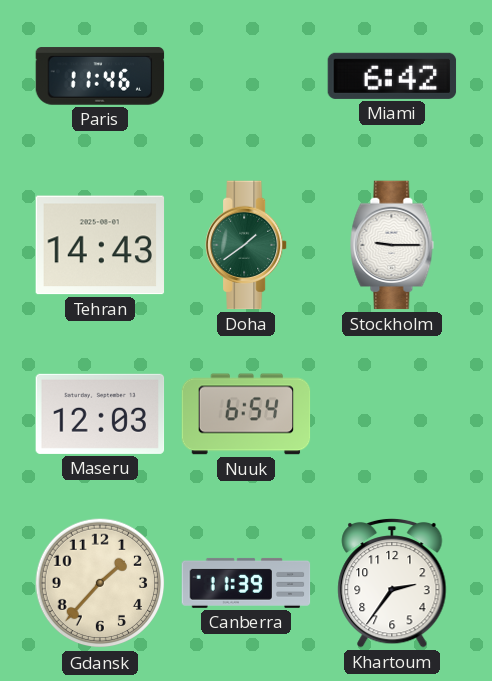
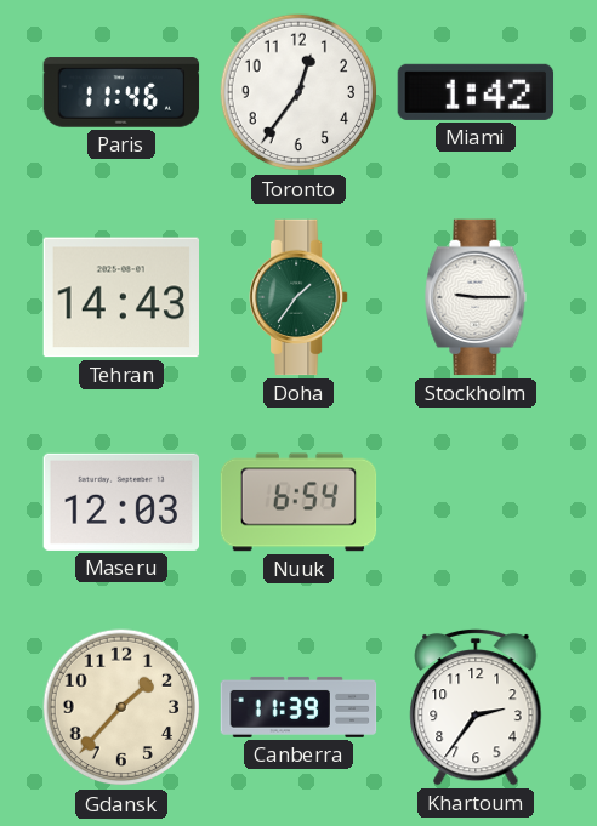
Toronto: none -> 12:36
Miami: 6:42 -> 1:42
Doha: 1:39 -> 1:36
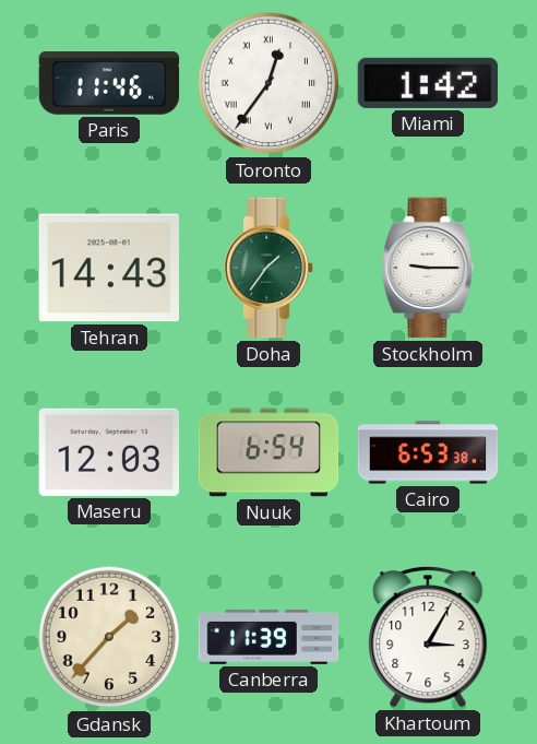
Toronto numerals: Arabic -> Roman
Cairo: none -> 6:53
Khartoum: 2:36 -> 3:05
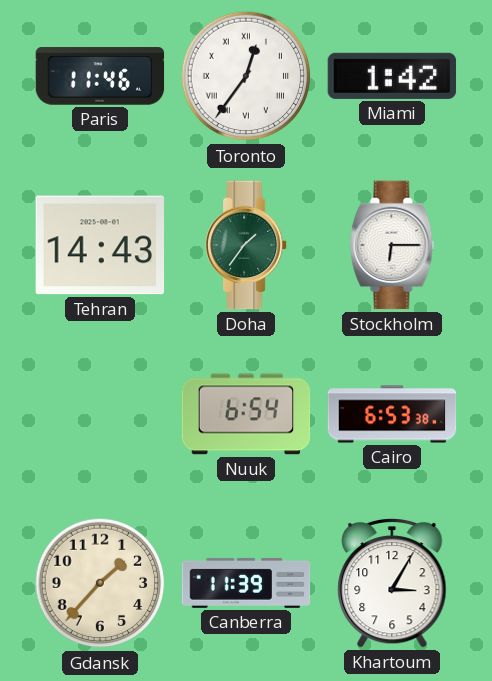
Stockholm: 9:15 -> 6:15
Maseru: 12:03 -> none
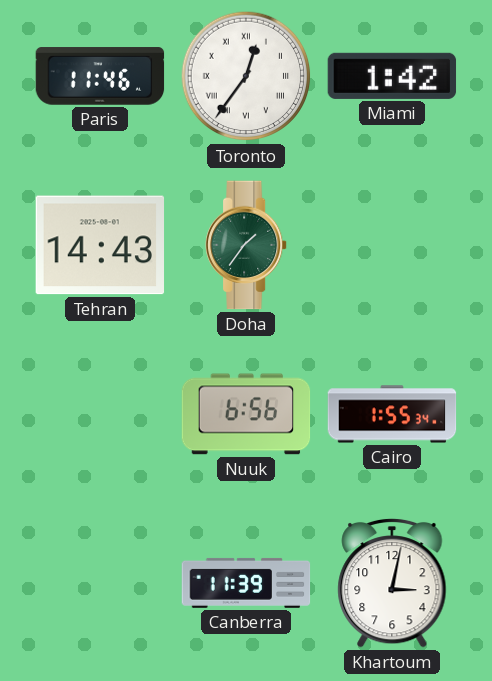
Stockholm: 6:15 -> none
Nuuk: 6:54 -> 6:56
Cairo: 6:53 -> 1:55
Gdansk: 1:37 -> none
Khartoum: 3:05 -> 3:02
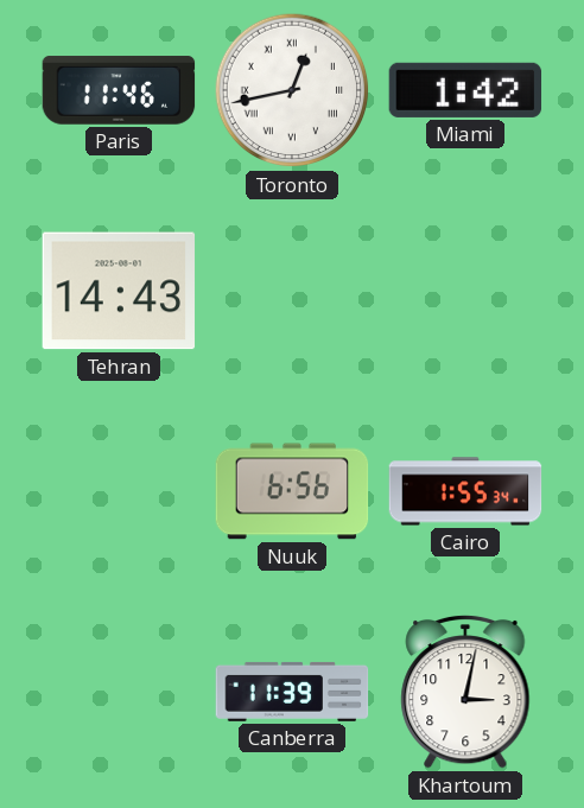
Toronto: 12:36 -> 12:43
Doha: 1:36 -> none
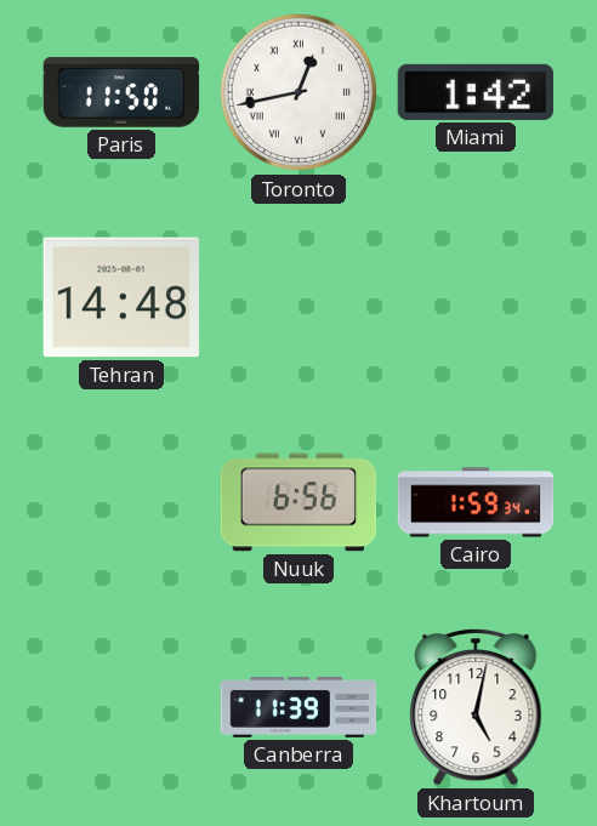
Paris: 11:46 -> 11:50
Tehran: 14:43 -> 14:48
Cairo: 1:55 -> 1:59
Khartoum: 3:02 -> 5:02
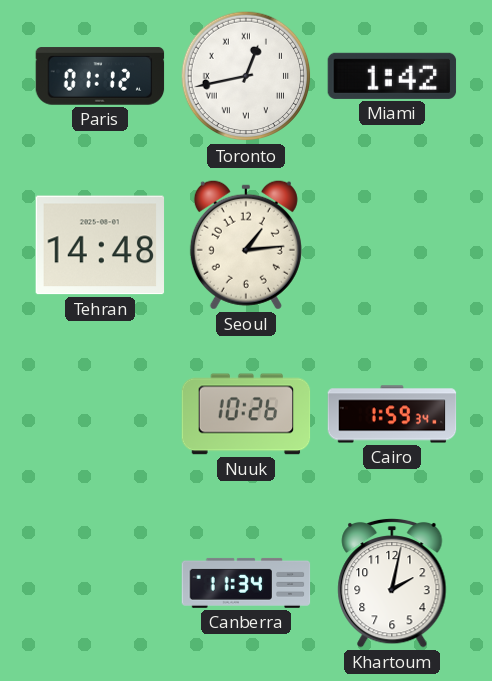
Paris: 11:50 -> 01:12
Seoul: none -> 1:14
Nuuk: 6:56 -> 10:26
Canberra: 11:39 -> 11:34
Khartoum: 5:02 -> 2:02
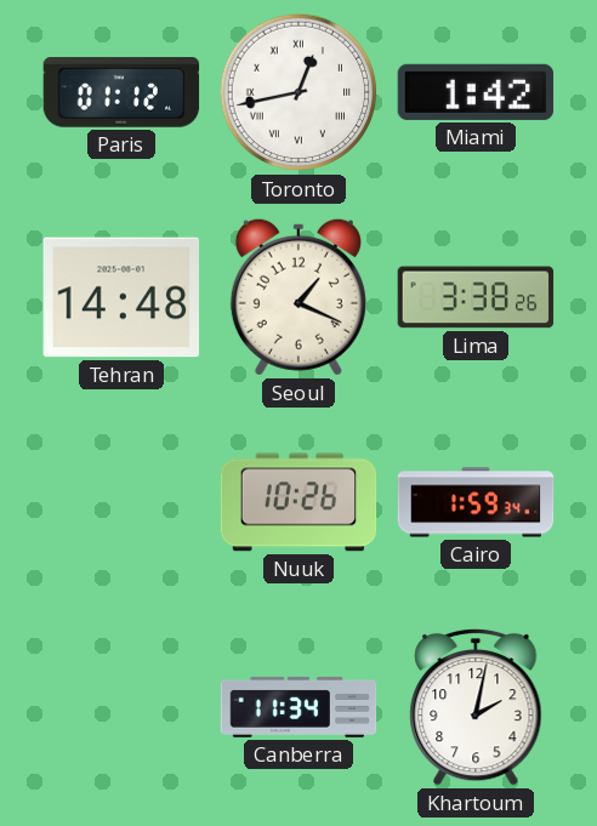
Seoul: 1:14 -> 1:19
Lima: none -> 3:38
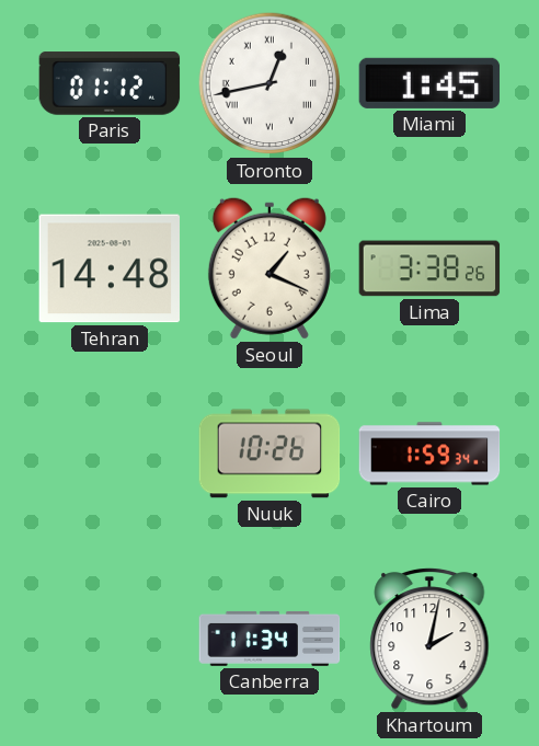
Miami: 1:42 -> 1:45
